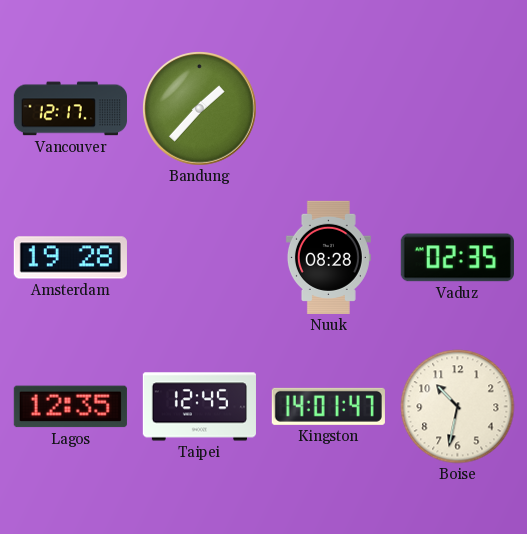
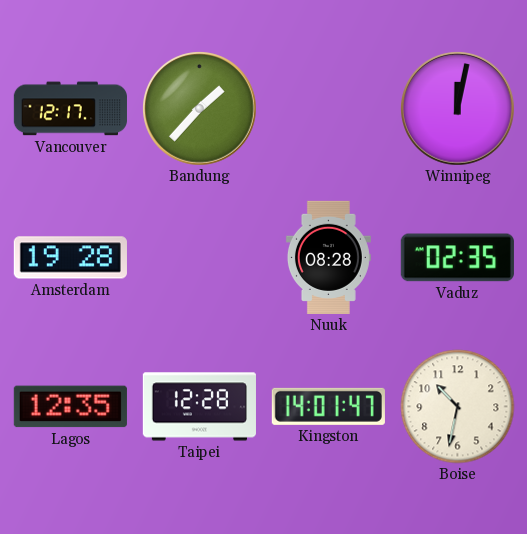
Winnipeg: none -> 12:02
Taipei: 12:45 -> 12:28
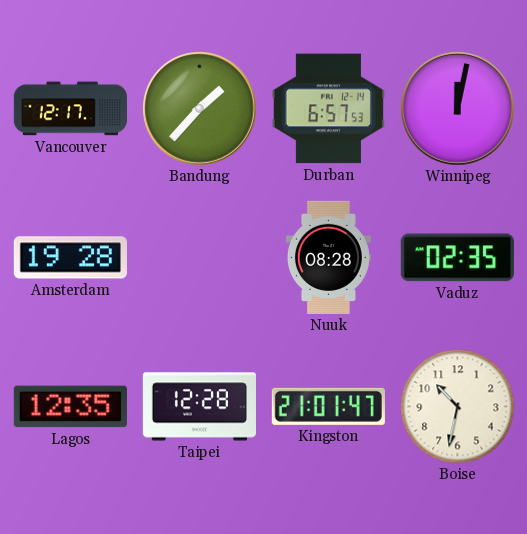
Durban: none -> 6:57
Kingston: 14:01 -> 21:01
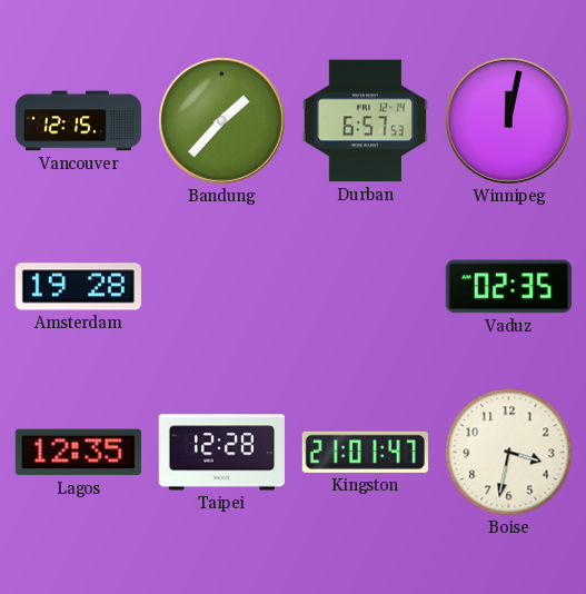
Vancouver: 12:17 -> 12:15
Nuuk: 08:28 -> none
Boise: 10:32 -> 3:32
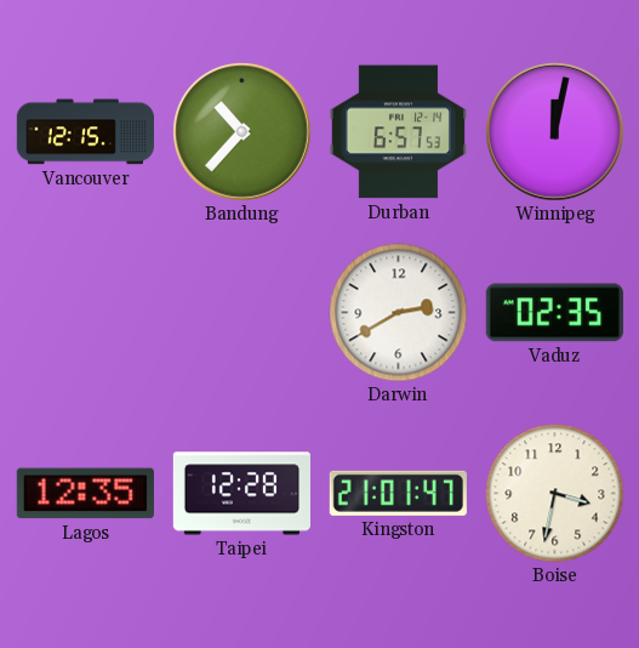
Bandung: 1:37 -> 10:37
Amsterdam: 19:28 -> none
Darwin: none -> 2:40
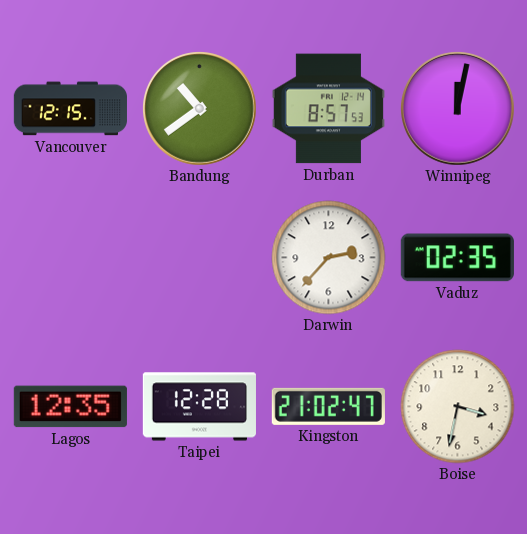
Bandung: 10:37 -> 10:39
Durban: 6:57 -> 8:57
Darwin: 2:40 -> 2:37
Kingston: 21:01 -> 21:02
